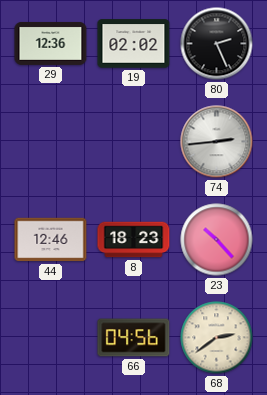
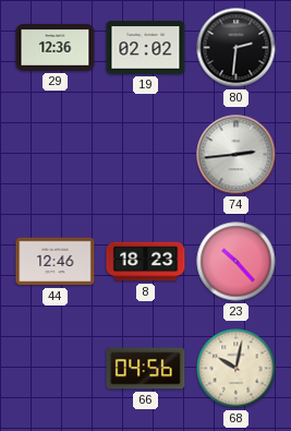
80: 2:26 -> 2:31
68: 2:39 -> 10:02
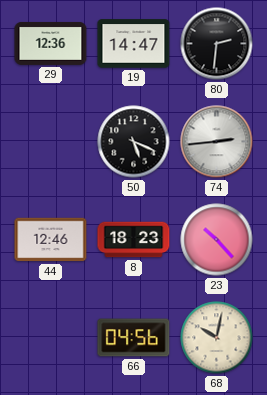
19: 02:02 -> 14:47
50: none -> 5:19
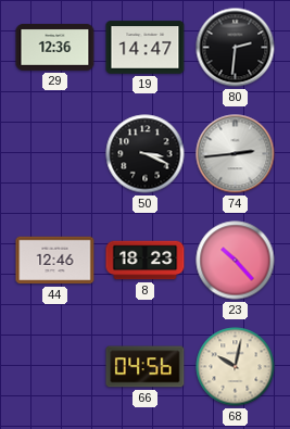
50: 5:19 -> 3:19
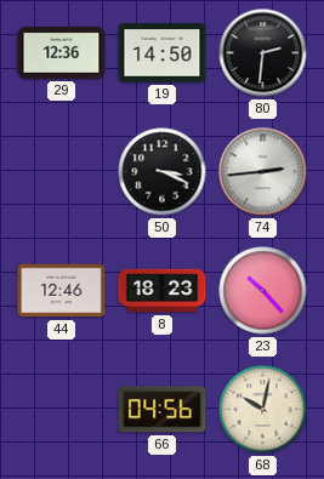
19: 14:47 -> 14:50
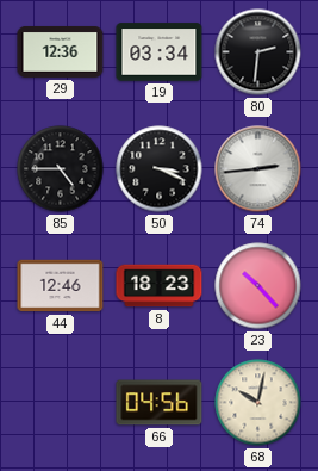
19: 14:50 -> 03:34
85: none -> 4:45
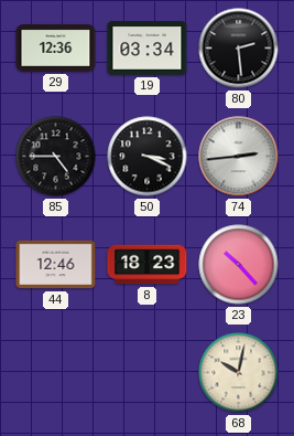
80: 2:31 -> 2:29
66: 04:56 -> none
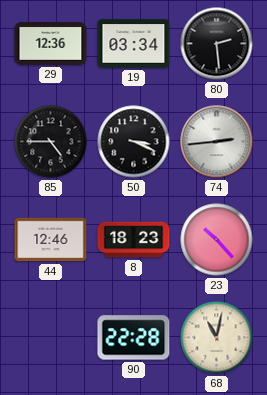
90: none -> 22:28
68: 10:02 -> 11:02
